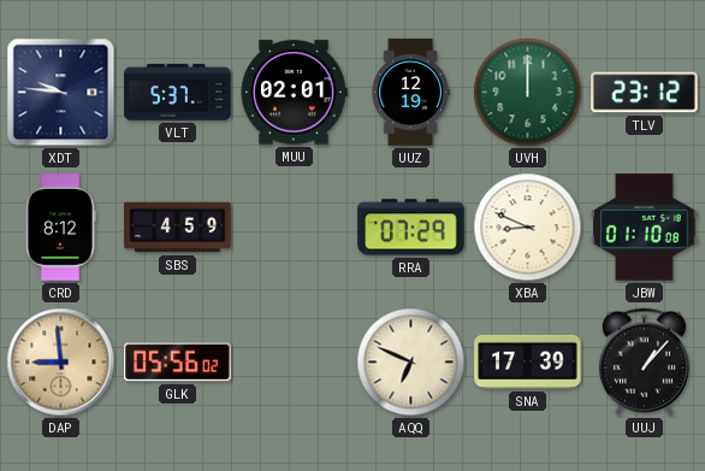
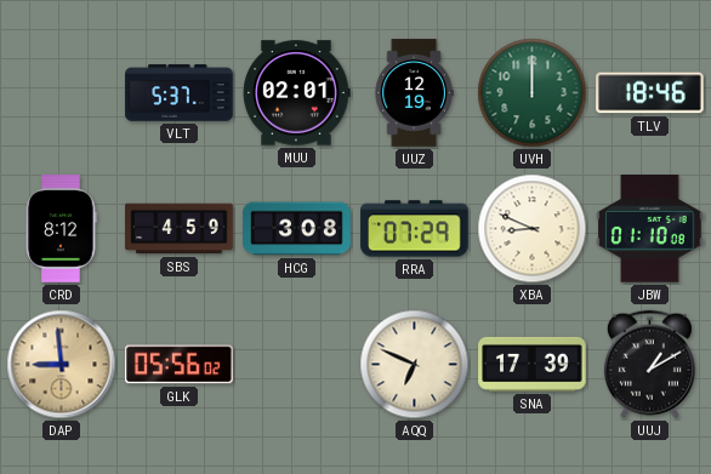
XDT: 9:46 -> none
TLV: 23:12 -> 18:46
HCG: none -> 3:08
UUJ: 1:07 -> 1:10
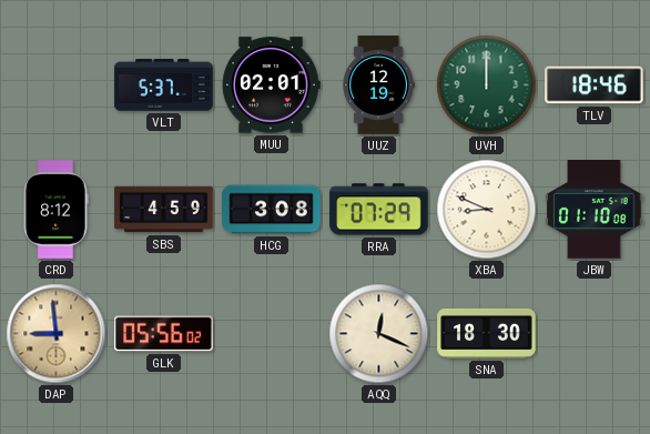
AQQ: 6:49 -> 12:19
SNA: 17:39 -> 18:30
UUJ: 1:10 -> none
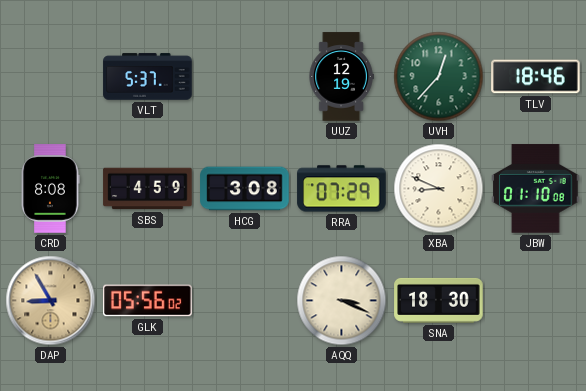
MUU: 02:01 -> none
UVH: 12:00 -> 12:37
CRD: 8:12 -> 8:08
DAP: 8:59 -> 8:55
AQQ: 12:19 -> 3:19
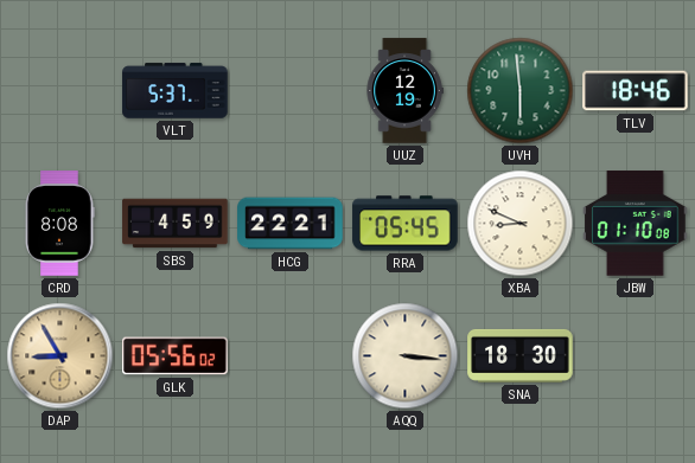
UVH: 12:37 -> 5:59
HCG: 3:08 -> 22:21
RRA: 07:29 -> 05:45
AQQ: 3:19 -> 3:16
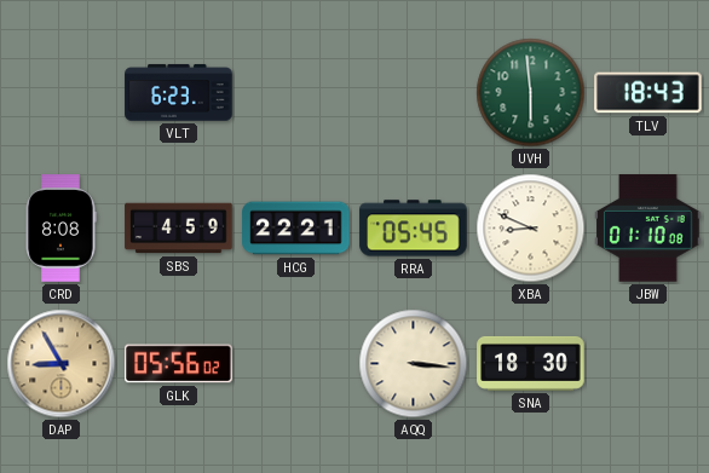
VLT: 5:37 -> 6:23
UUZ: 12:19 -> none
TLV: 18:46 -> 18:43
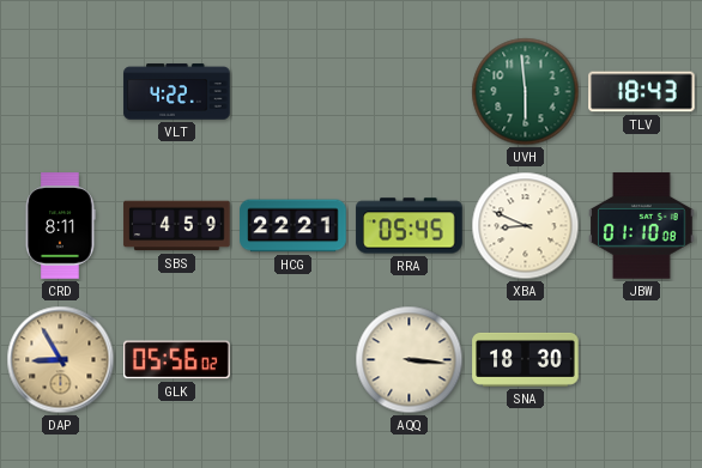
VLT: 6:23 -> 4:22
CRD: 8:08 -> 8:11
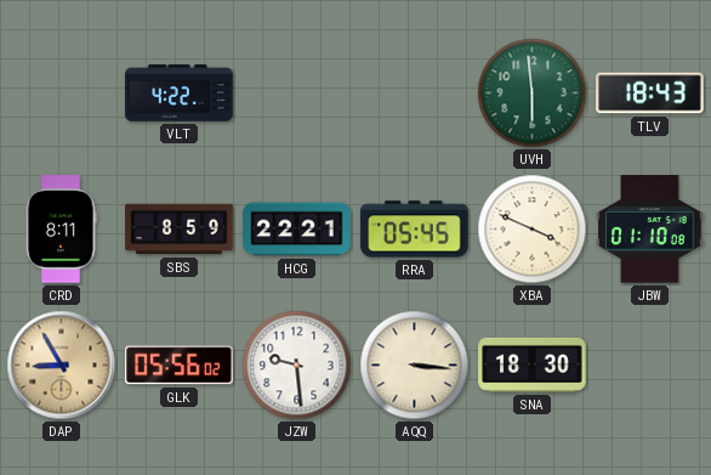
SBS: 4:59 -> 8:59
XBA: 8:49 -> 3:49
JZW: none -> 9:29
